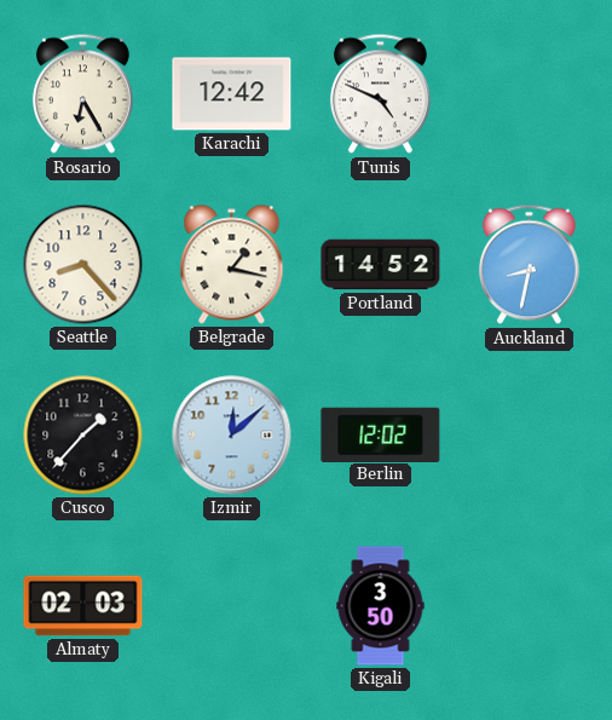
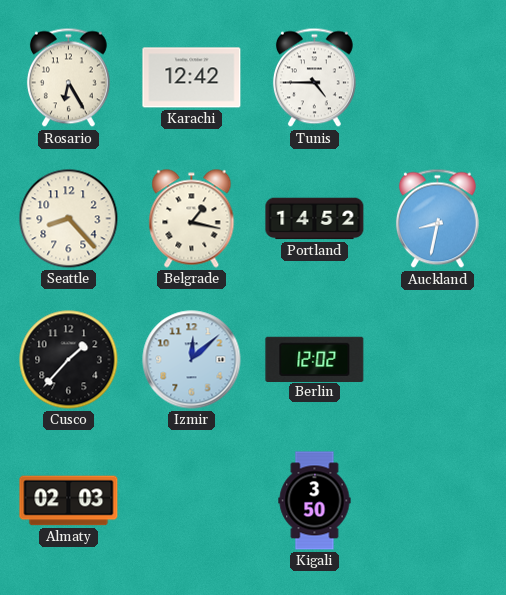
Tunis: 4:49 -> 4:45
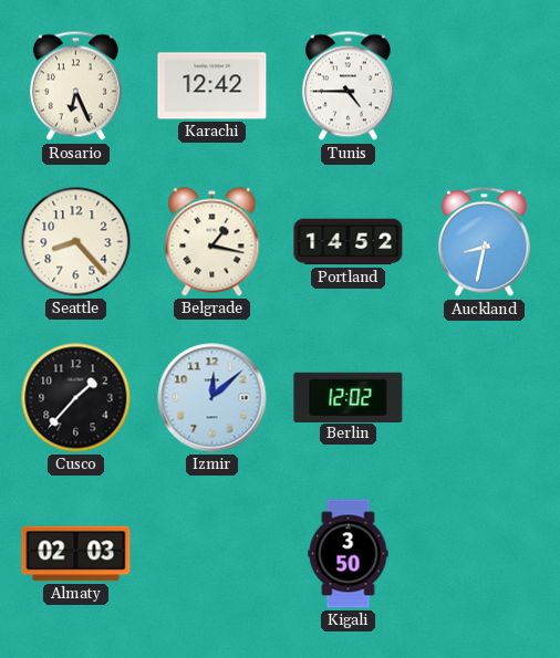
Rosario: 6:25 -> 6:26
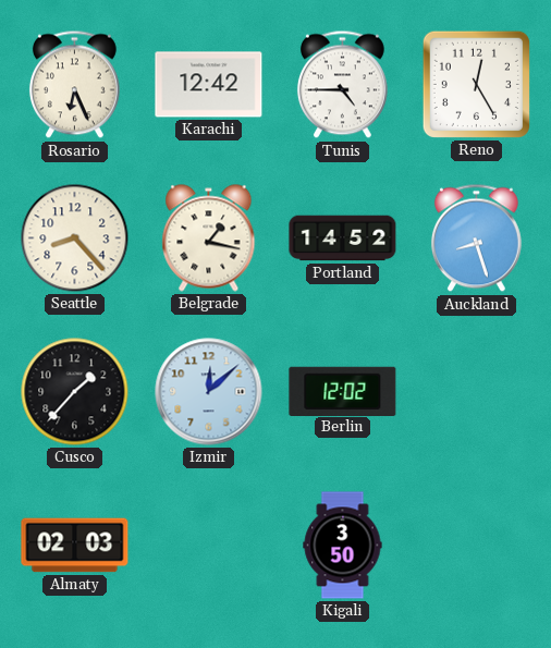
Reno: none -> 12:25
Auckland: 8:32 -> 8:27
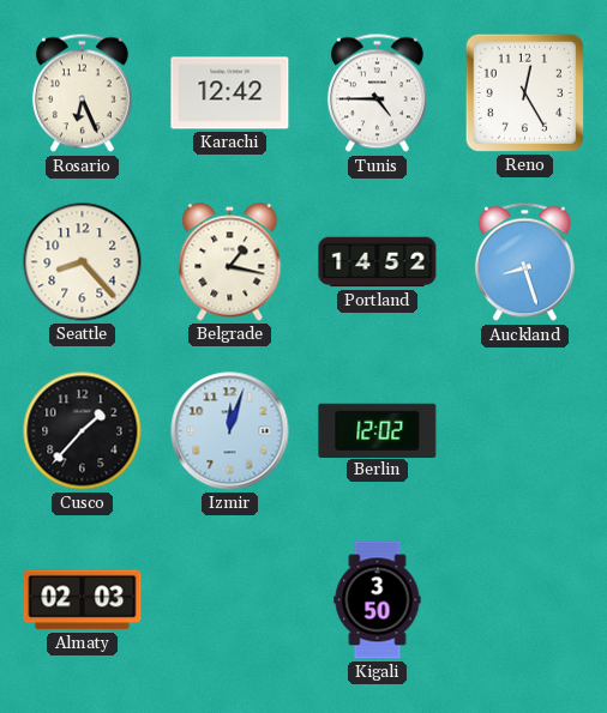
Izmir: 12:08 -> 12:03
